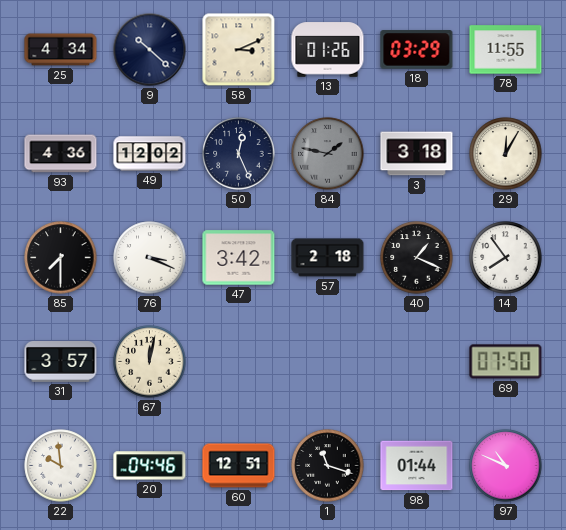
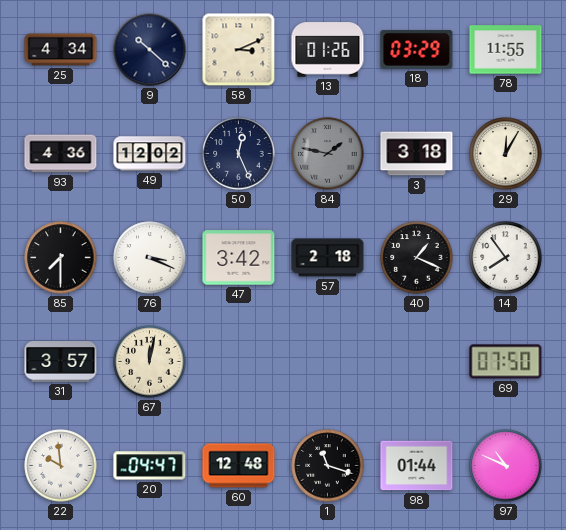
20: 04:46 -> 04:47
60: 12:51 -> 12:48
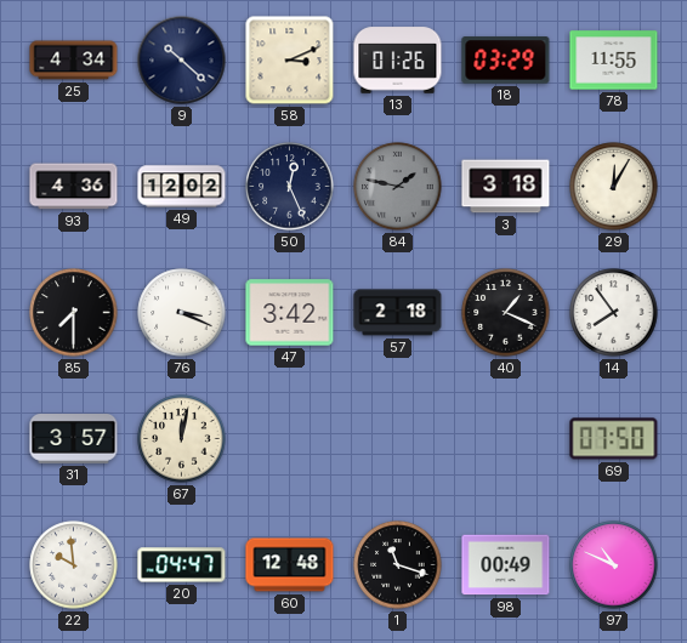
98: 01:44 -> 00:49
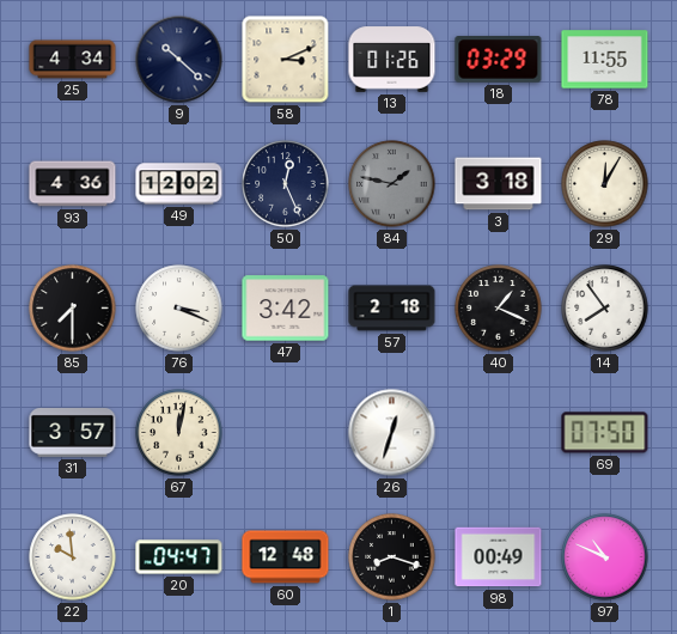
26: none -> 12:33
1: 11:18 -> 8:18
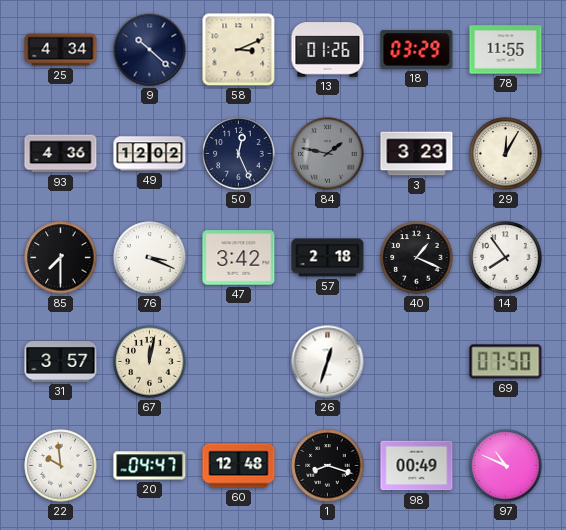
3: 3:18 -> 3:23
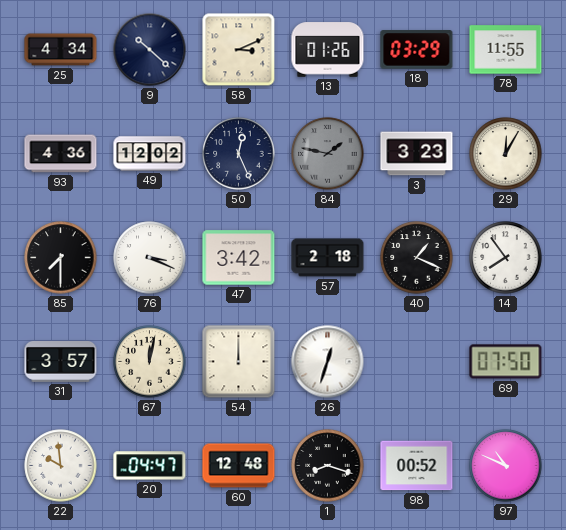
54: none -> 12:00
98: 00:49 -> 00:52
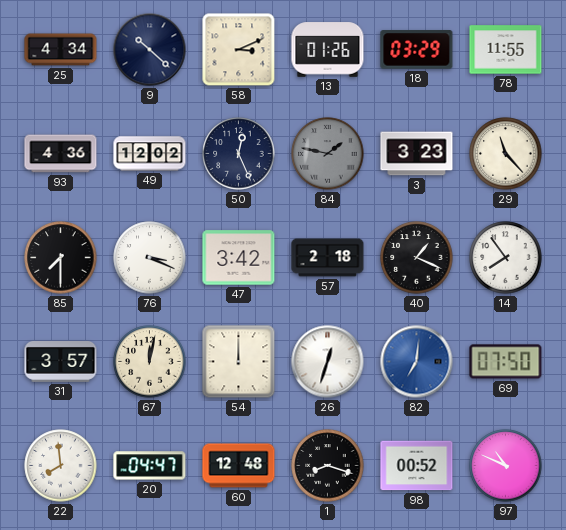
29: 12:05 -> 11:23
82: none -> 7:01
22: 9:59 -> 7:59
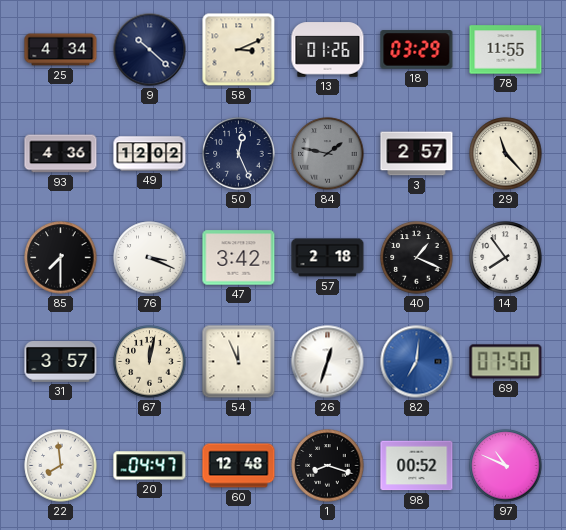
3: 3:23 -> 2:57
54: 12:00 -> 11:56
